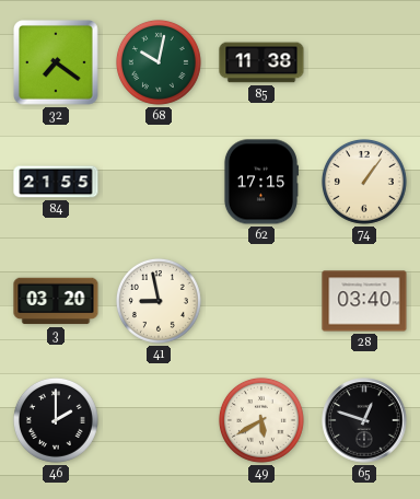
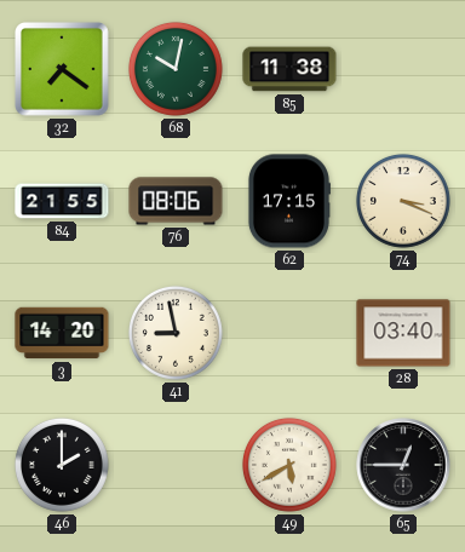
76: none -> 08:06
74: 1:06 -> 3:19
3: 03:20 -> 14:20
65: 12:48 -> 12:45
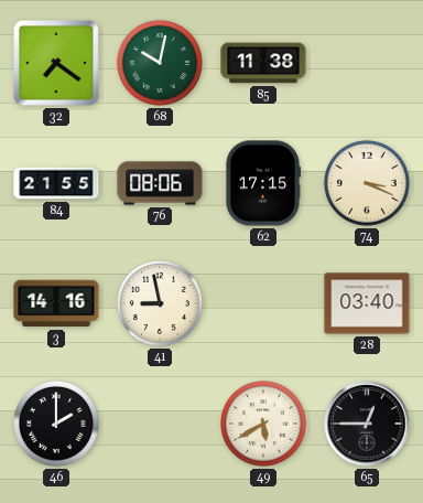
3: 14:20 -> 14:16
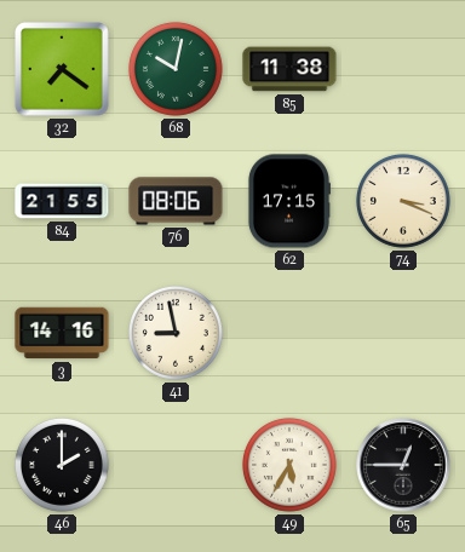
28: 03:40 -> none
49: 5:40 -> 5:35
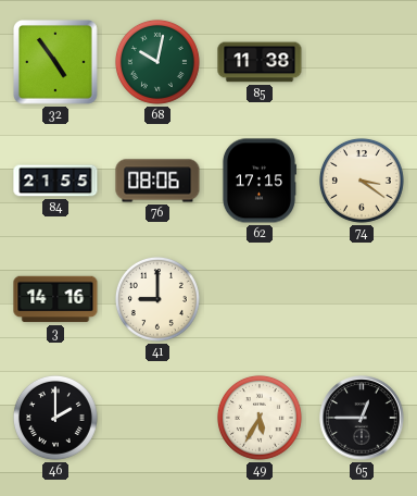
32: 7:21 -> 4:54
74: 3:19 -> 3:21
41: 8:58 -> 9:00
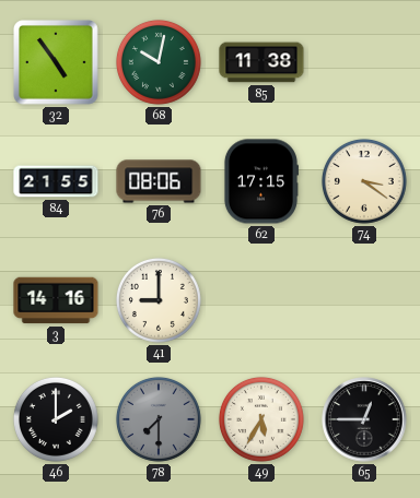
78: none -> 7:30
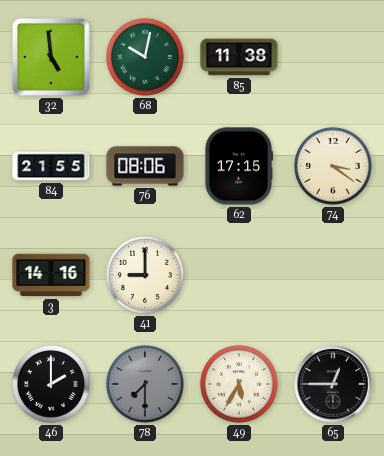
32: 4:54 -> 4:59
